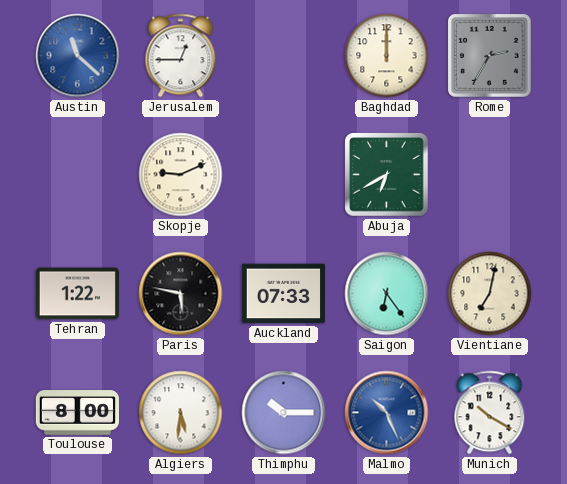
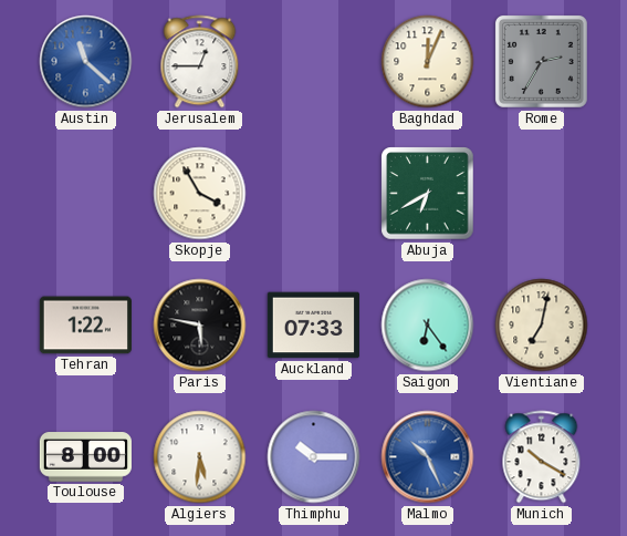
Baghdad: 12:00 -> 12:04
Skopje: 9:11 -> 3:55
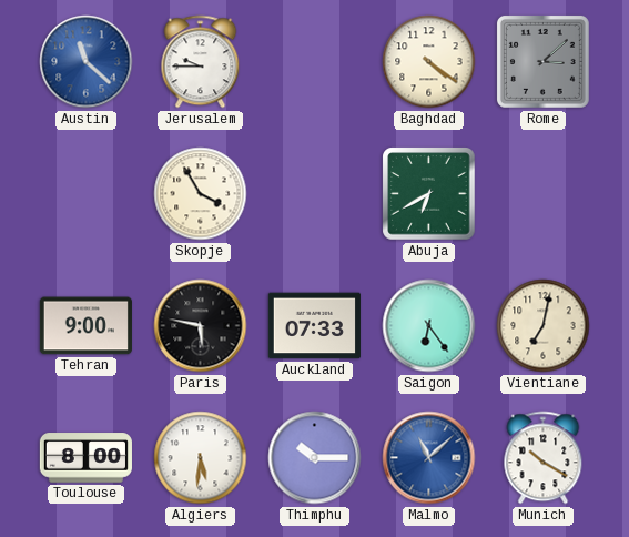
Jerusalem: 12:45 -> 9:45
Baghdad: 12:04 -> 4:21
Rome: 2:35 -> 3:08
Tehran: 1:22 -> 9:00
Malmo: 10:26 -> 11:08
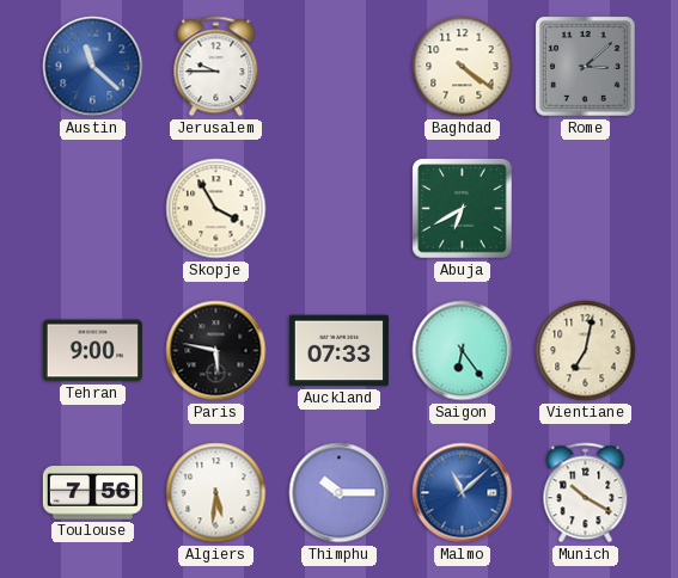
Toulouse: 8:00 -> 7:56
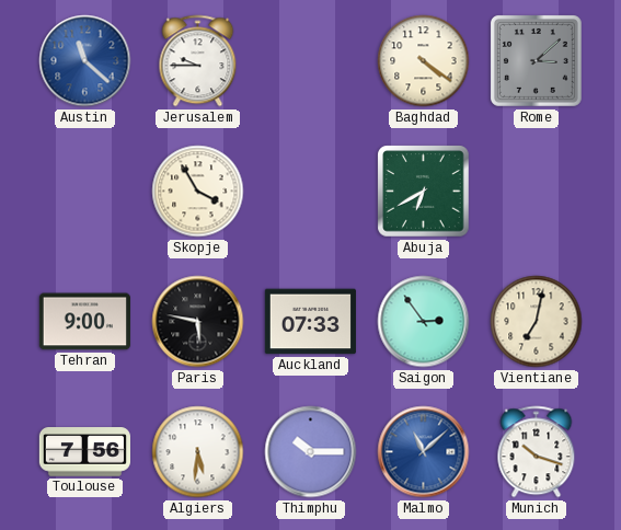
Saigon: 6:24 -> 2:54
Munich: 10:20 -> 10:18
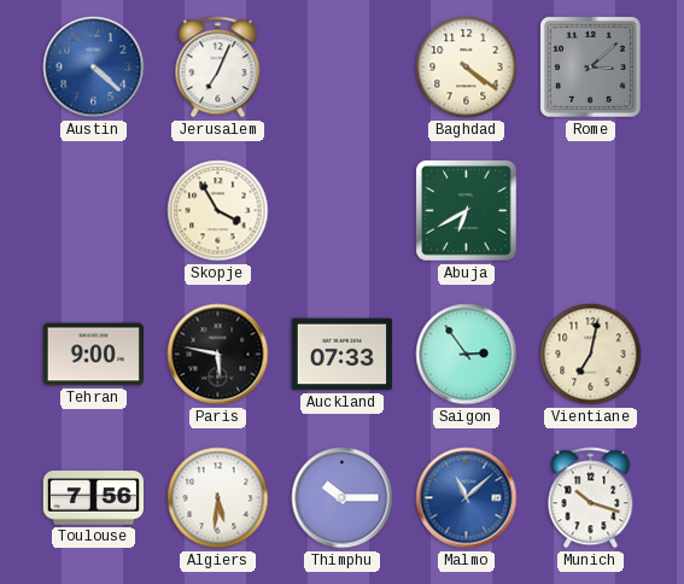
Austin: 11:22 -> 4:22
Jerusalem: 9:45 -> 7:04
